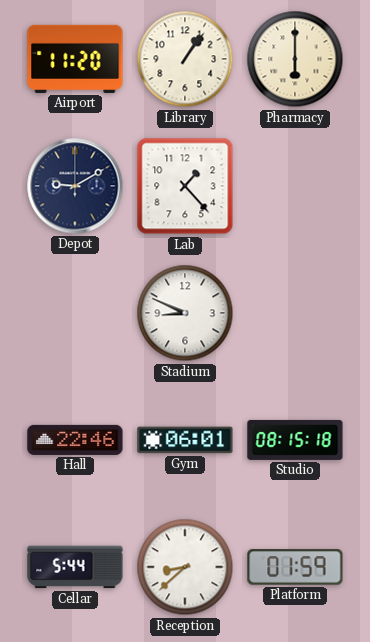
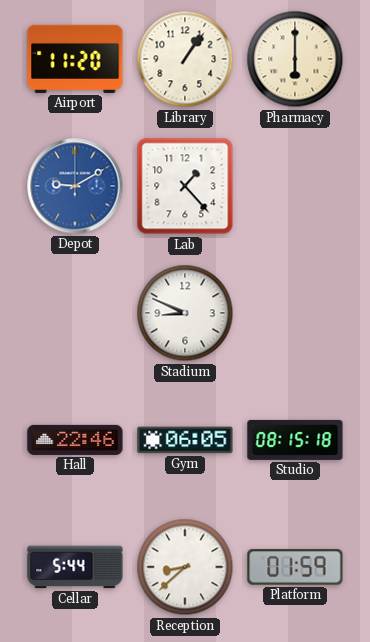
Depot dial: navy -> blue
Gym: 06:01 -> 06:05
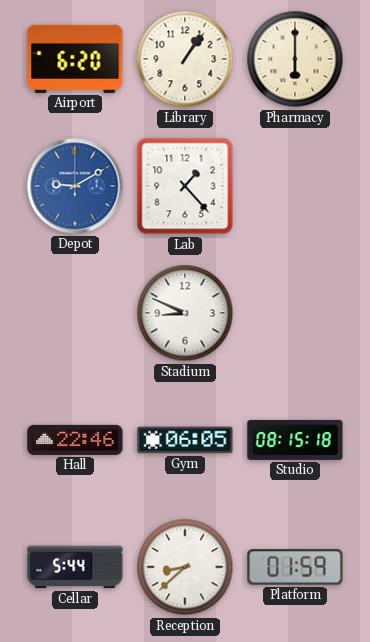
Airport: 11:20 -> 6:20
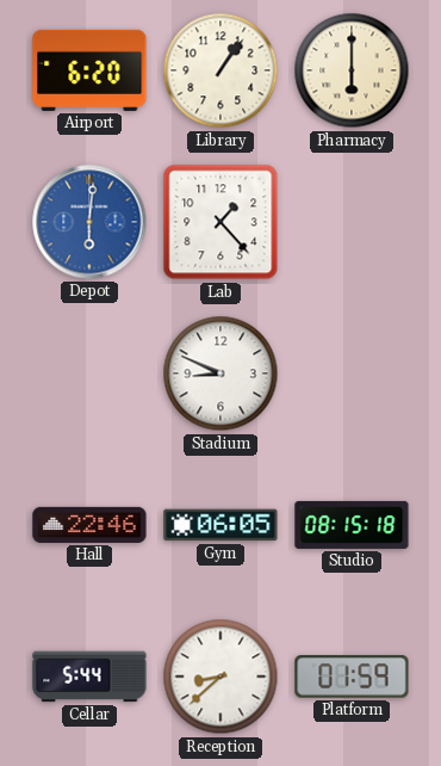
Depot: 9:10 -> 6:01
